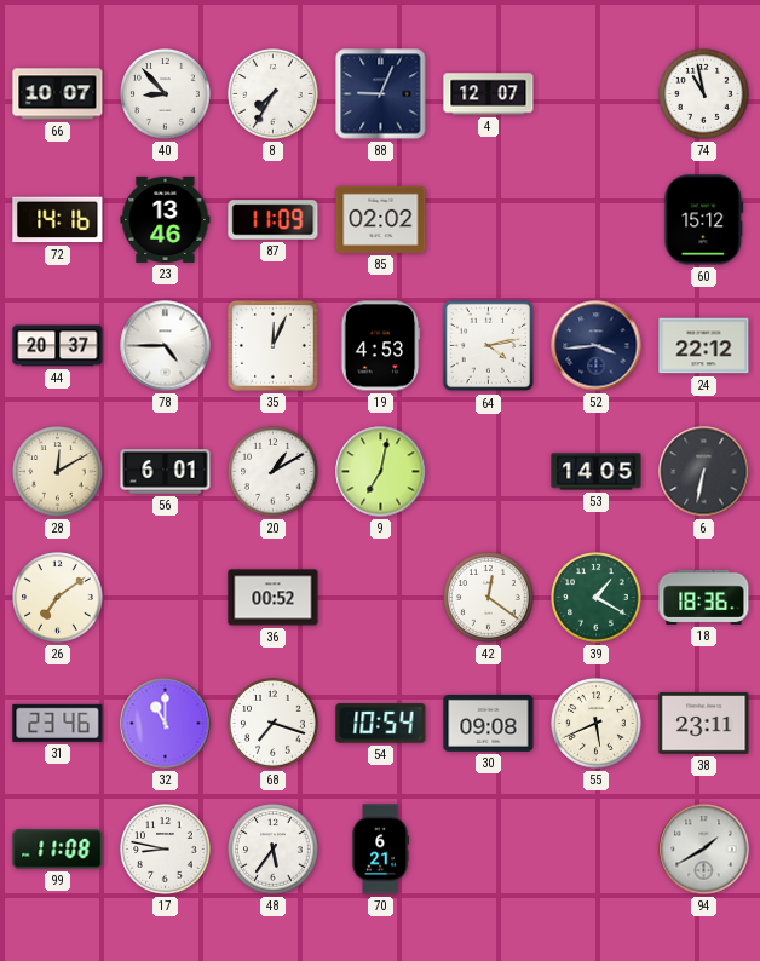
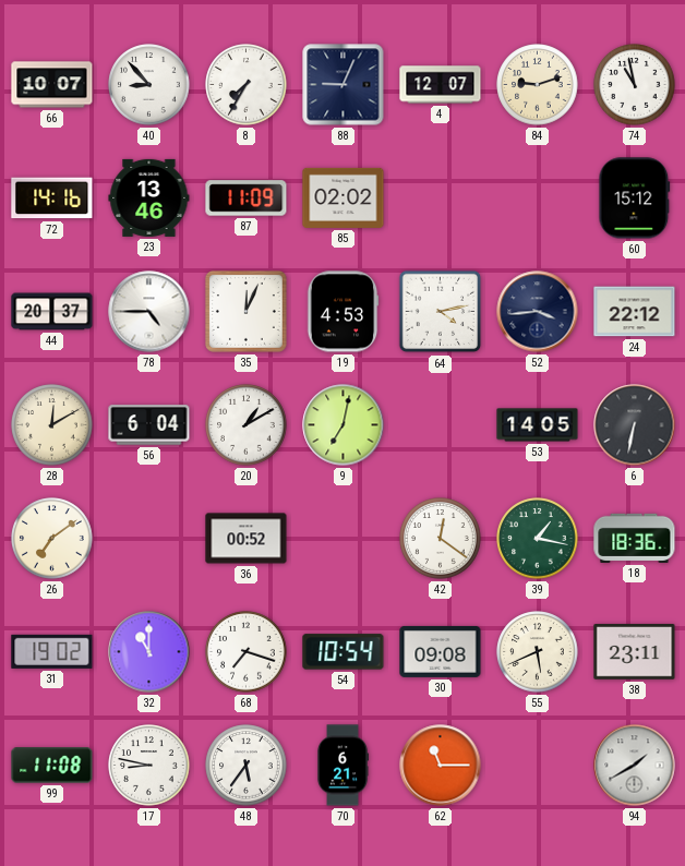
84: none -> 9:12
56: 6:01 -> 6:04
39: 1:20 -> 1:17
31: 23:46 -> 19:02
62: none -> 11:15
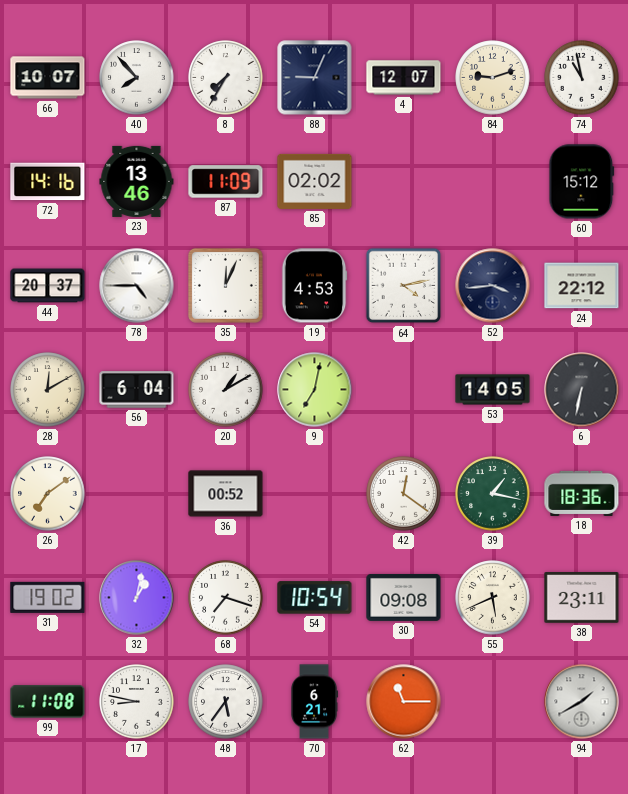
40: 8:53 -> 7:53
32: 11:00 -> 1:02
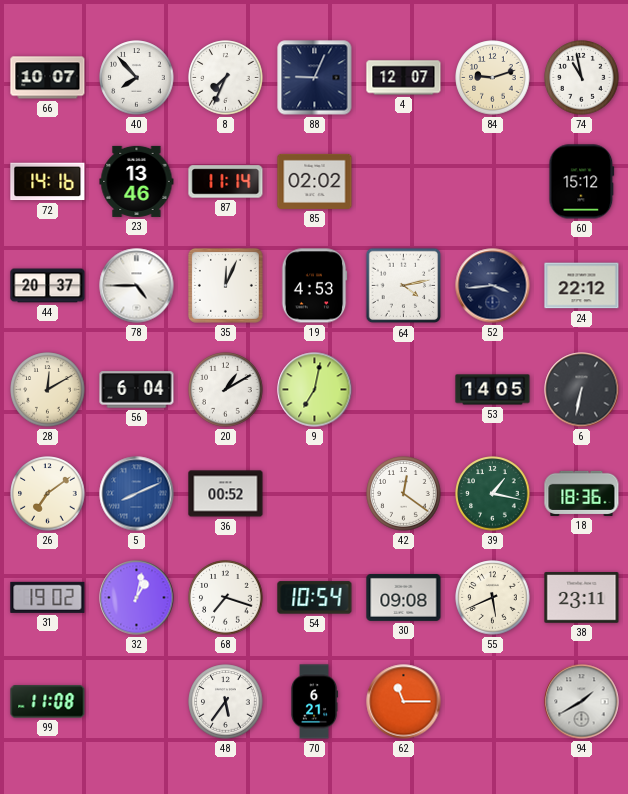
8: 7:35 -> 7:34
87: 11:09 -> 11:14
5: none -> 8:11
17: 8:47 -> none
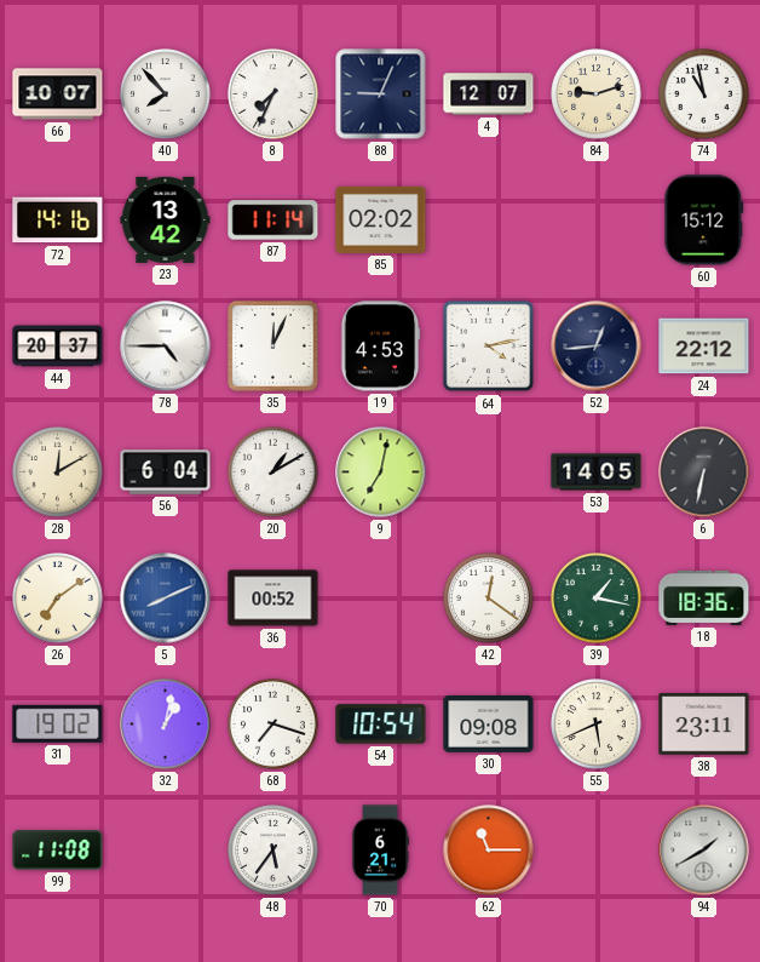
23: 13:46 -> 13:42
52: 3:44 -> 12:44
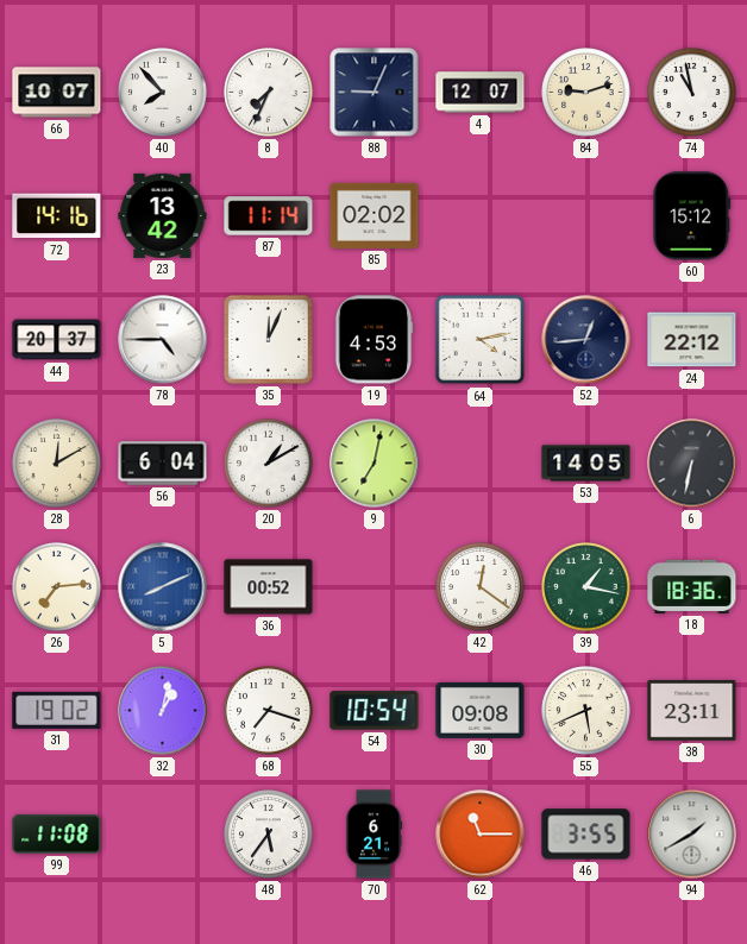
26: 7:09 -> 7:14
46: none -> 3:55
